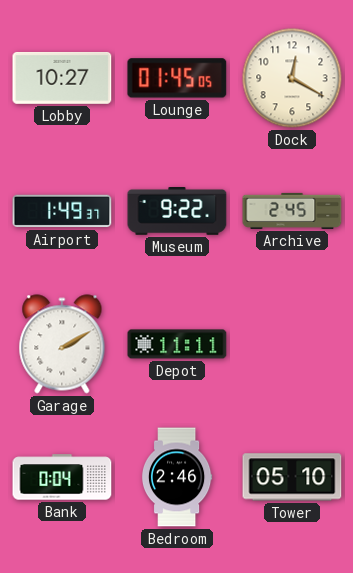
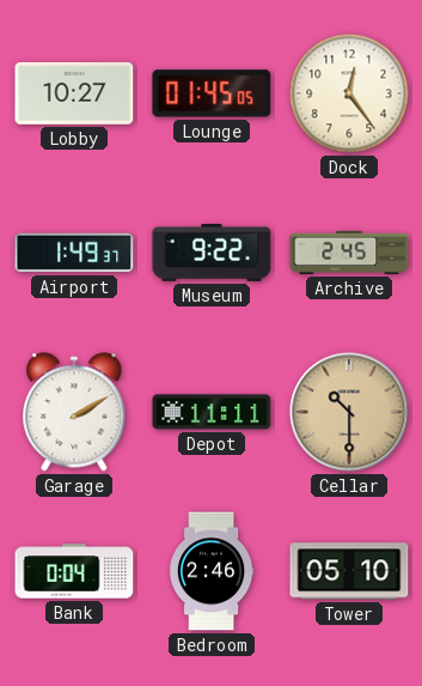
Dock: 12:20 -> 12:24
Cellar: none -> 10:30
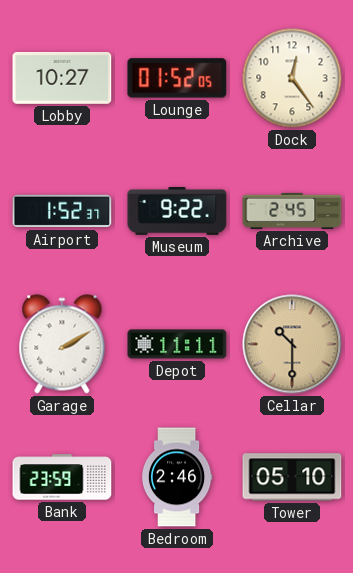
Lounge: 01:45 -> 01:52
Airport: 1:49 -> 1:52
Bank: 0:04 -> 23:59
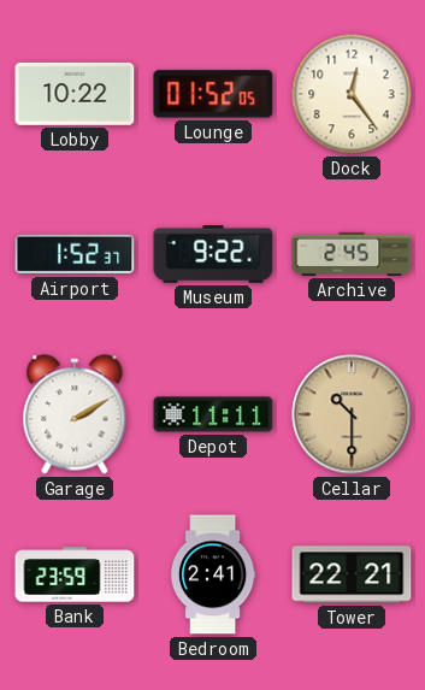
Lobby: 10:27 -> 10:22
Bedroom: 2:46 -> 2:41
Tower: 05:10 -> 22:21
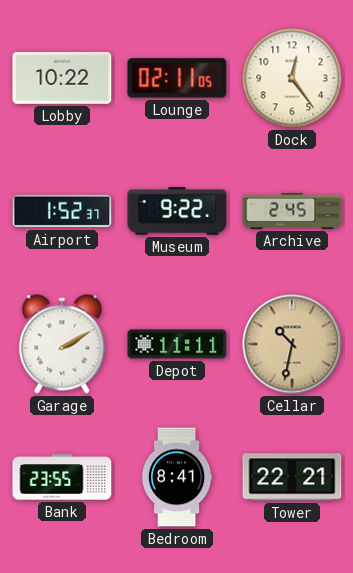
Lounge: 01:52 -> 02:11
Cellar: 10:30 -> 10:32
Bank: 23:59 -> 23:55
Bedroom: 2:41 -> 8:41
